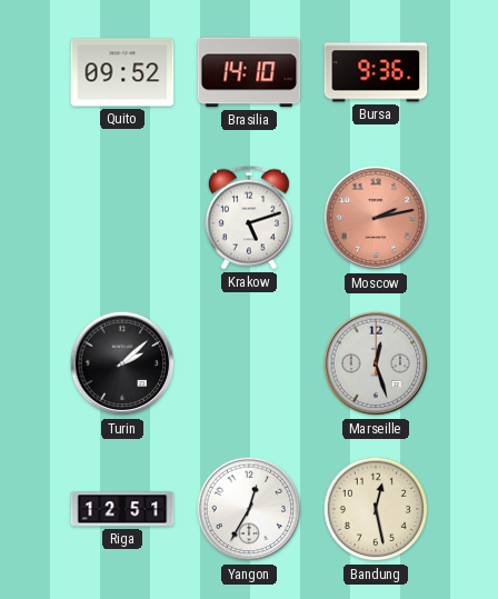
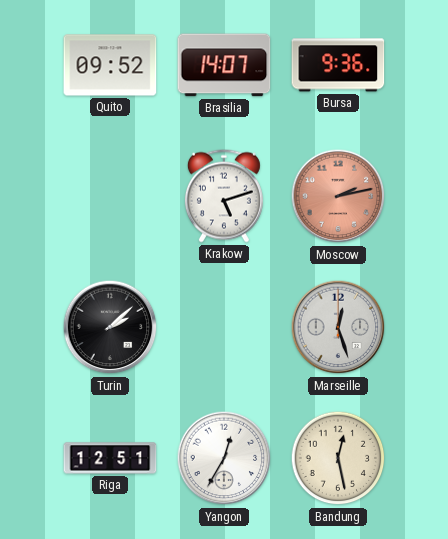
Brasilia: 14:10 -> 14:07
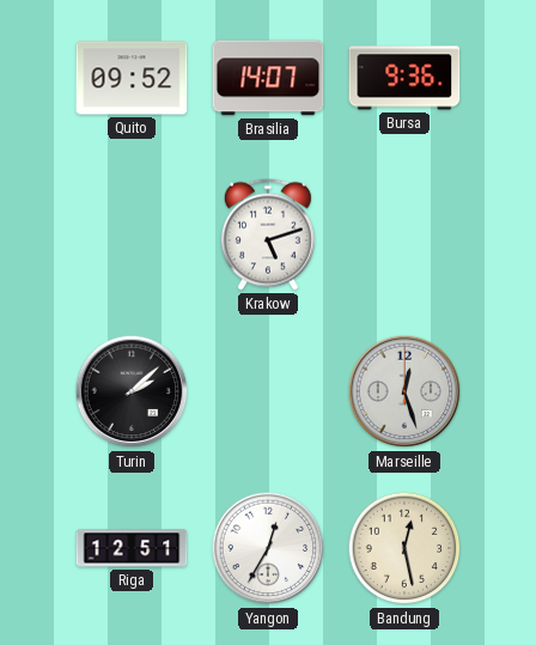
Moscow: 2:13 -> none
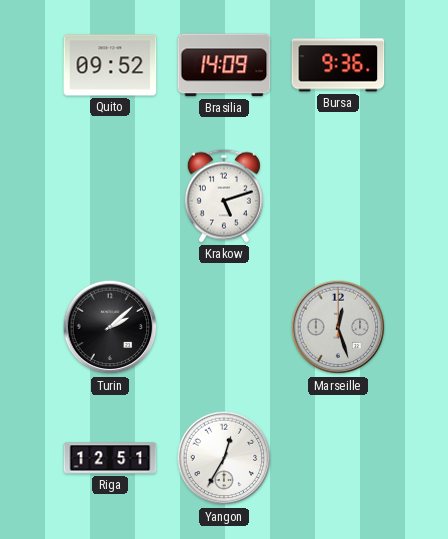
Brasilia: 14:07 -> 14:09
Bandung: 12:28 -> none
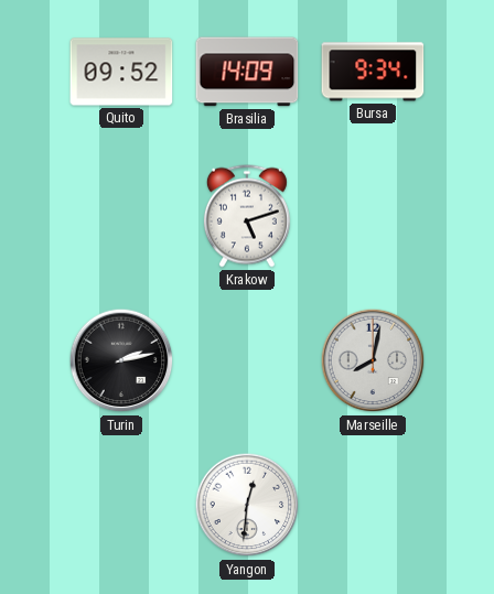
Bursa: 9:36 -> 9:34
Turin: 2:08 -> 2:13
Marseille: 12:27 -> 8:02
Riga: 12:51 -> none
Yangon: 12:35 -> 12:31
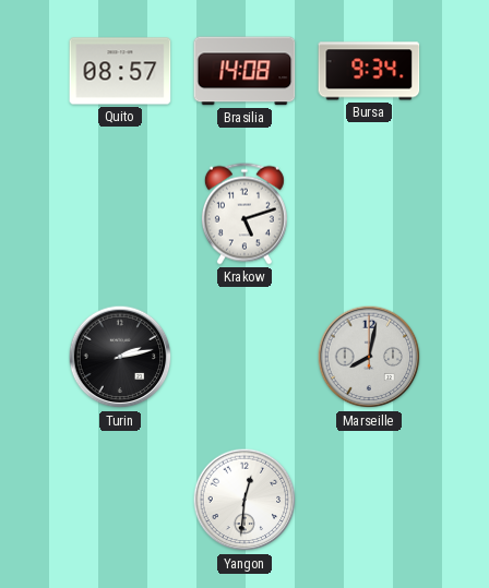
Quito: 09:52 -> 08:57
Brasilia: 14:09 -> 14:08
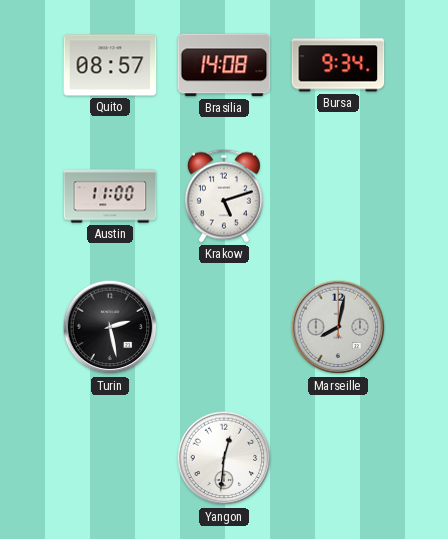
Austin: none -> 11:00
Turin: 2:13 -> 2:28
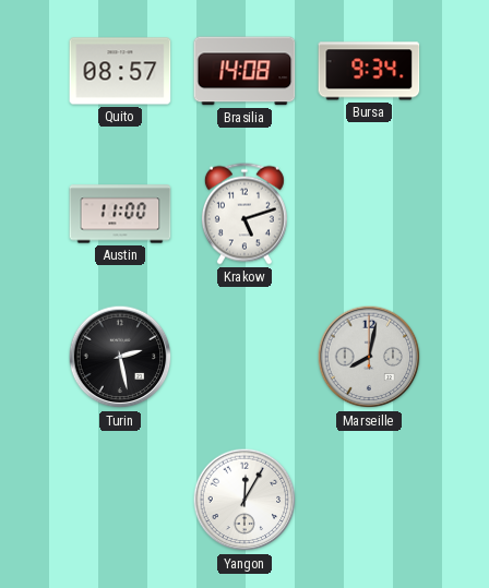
Yangon: 12:31 -> 12:05
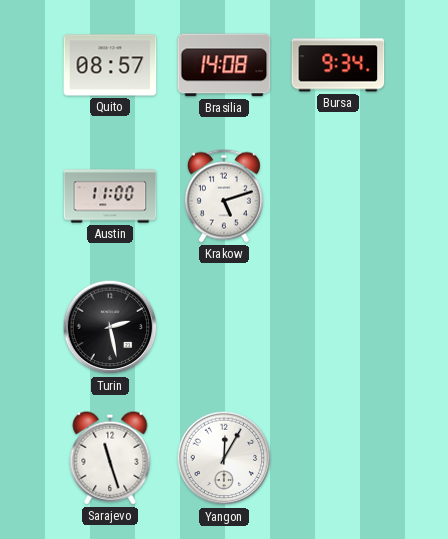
Marseille: 8:02 -> none
Sarajevo: none -> 11:27
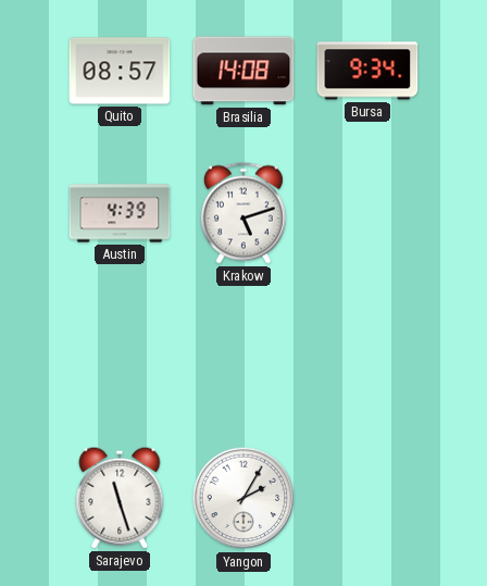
Austin: 11:00 -> 4:39
Turin: 2:28 -> none
Yangon: 12:05 -> 2:05
